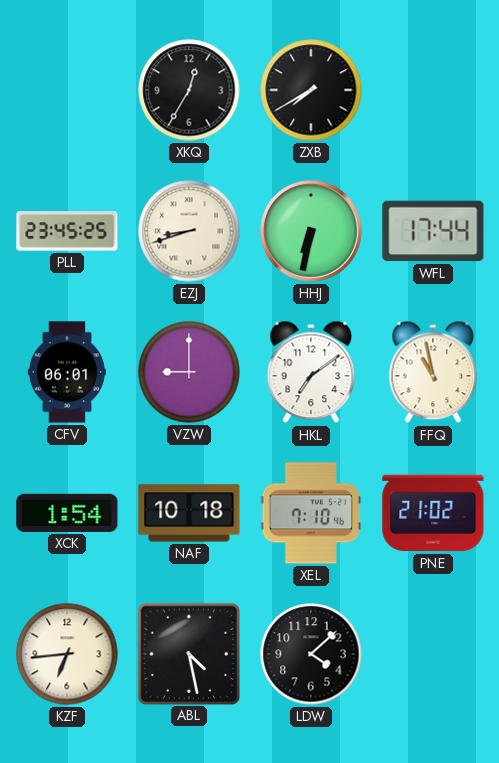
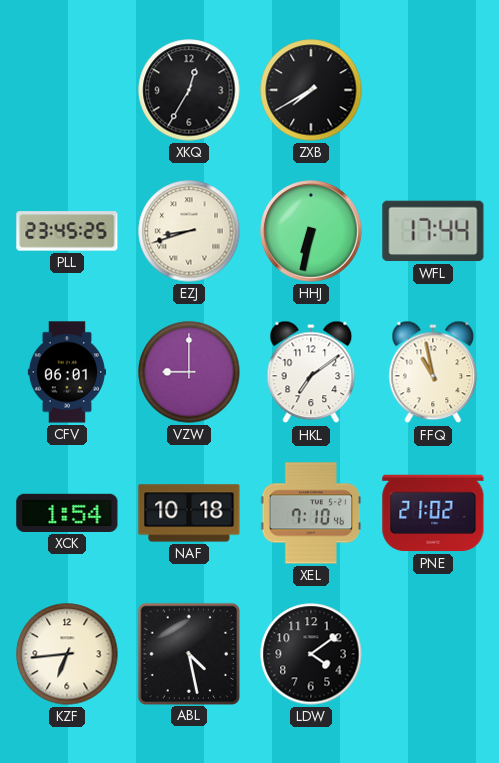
LDW: 4:08 -> 4:09
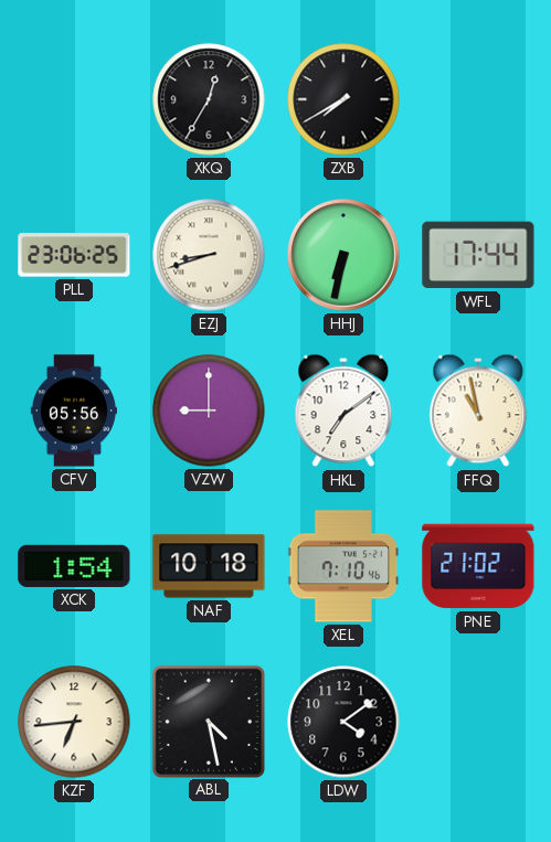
PLL: 23:45 -> 23:06
CFV: 06:01 -> 05:56
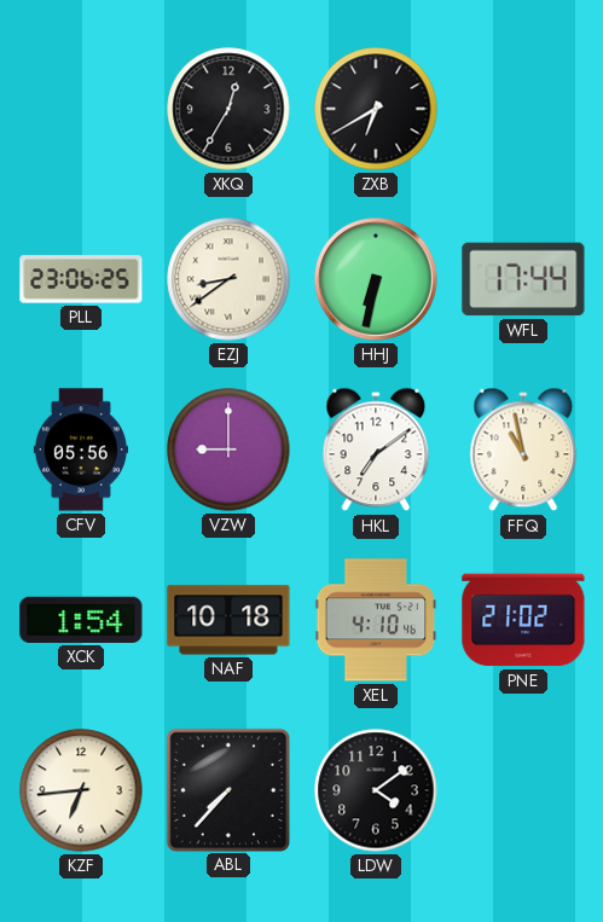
ZXB: 7:40 -> 6:40
EZJ: 8:42 -> 8:39
XEL: 7:10 -> 4:10
ABL: 4:28 -> 7:37
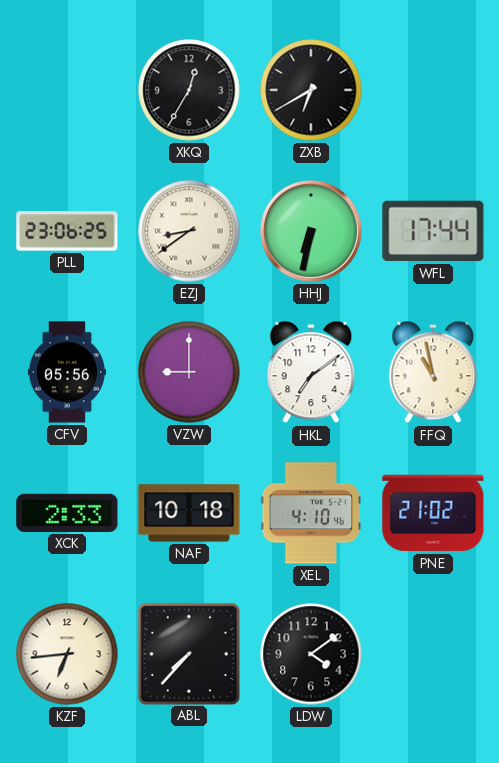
XCK: 1:54 -> 2:33
